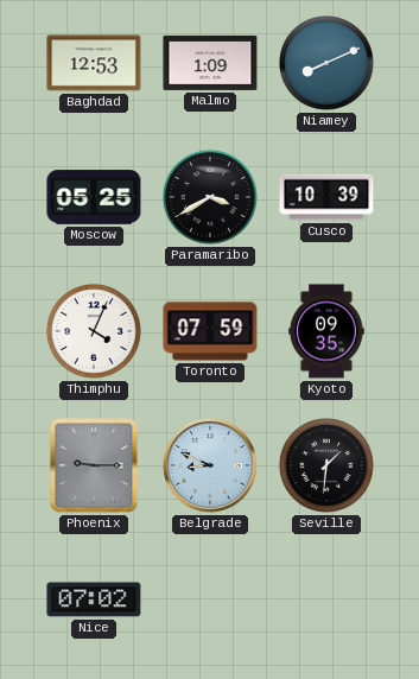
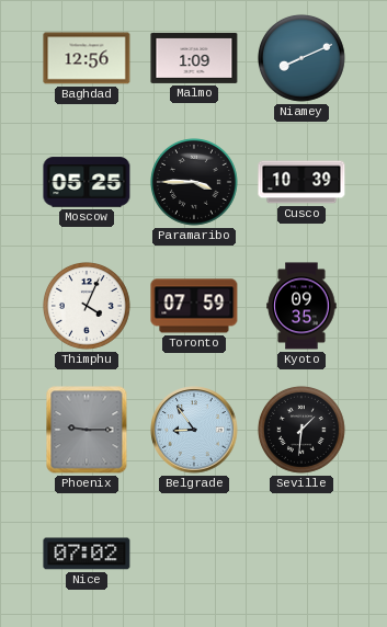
Baghdad: 12:53 -> 12:56
Paramaribo: 3:40 -> 3:45
Belgrade: 8:49 -> 8:54
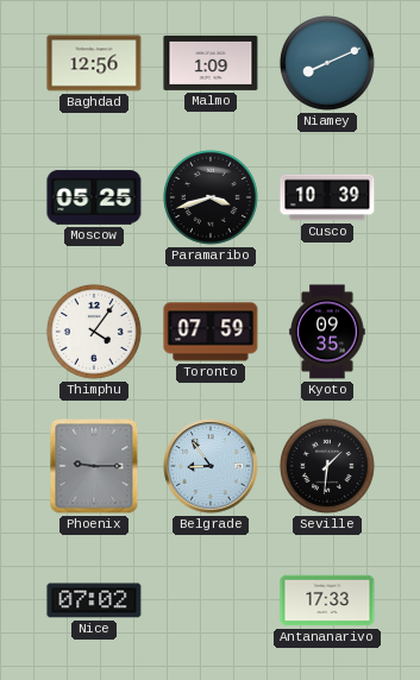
Paramaribo: 3:45 -> 3:42
Thimphu: 4:04 -> 4:06
Antananarivo: none -> 17:33
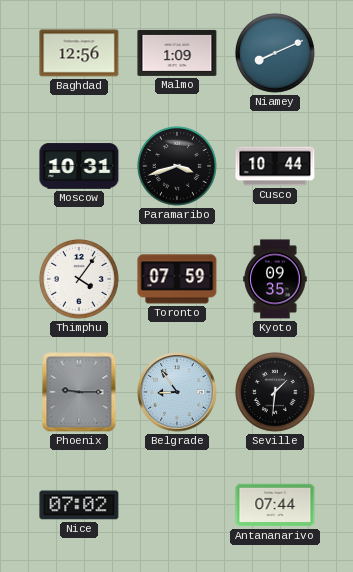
Moscow: 05:25 -> 10:31
Cusco: 10:39 -> 10:44
Antananarivo: 17:33 -> 07:44
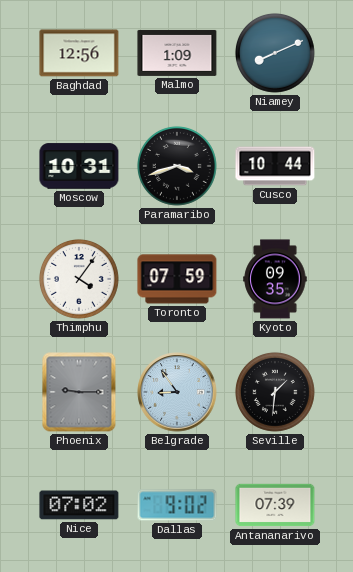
Dallas: none -> 9:02
Antananarivo: 07:44 -> 07:39
